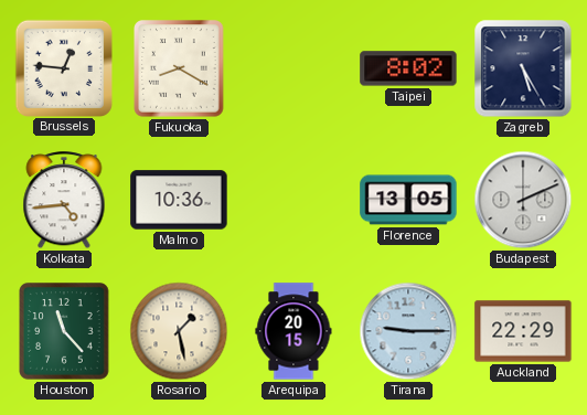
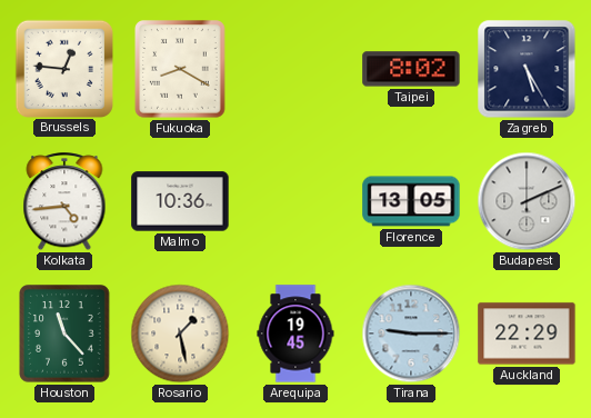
Arequipa: 20:15 -> 19:45
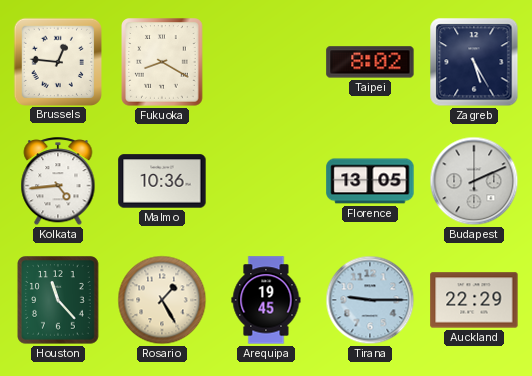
Rosario: 1:28 -> 1:25
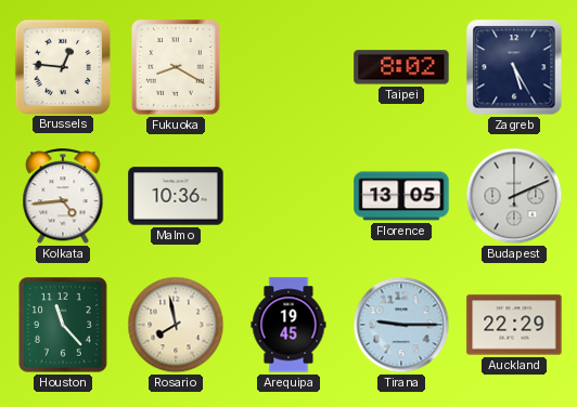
Rosario: 1:25 -> 7:58
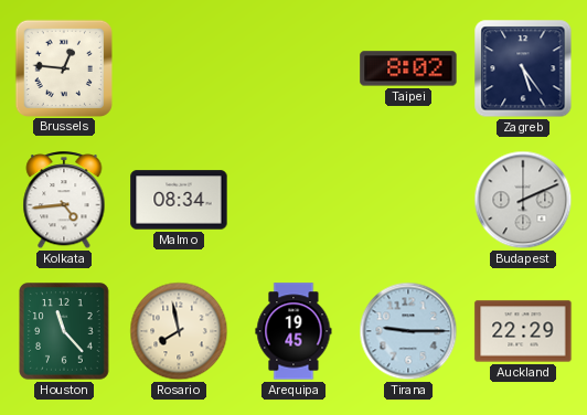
Fukuoka: 8:20 -> none
Zagreb: 5:25 -> 5:24
Malmo: 10:36 -> 08:34
Florence: 13:05 -> none
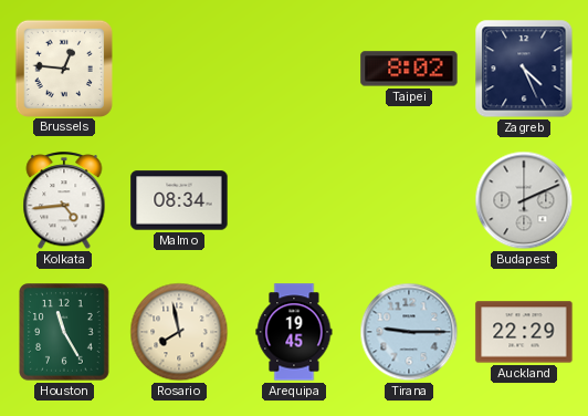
Zagreb: 5:24 -> 4:26
Houston: 11:23 -> 11:25
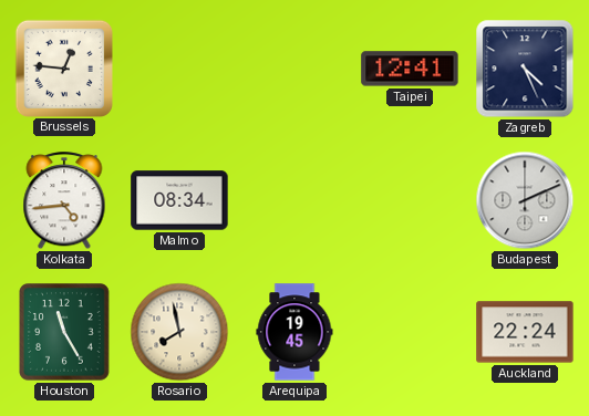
Taipei: 8:02 -> 12:41
Tirana: 9:15 -> none
Auckland: 22:29 -> 22:24
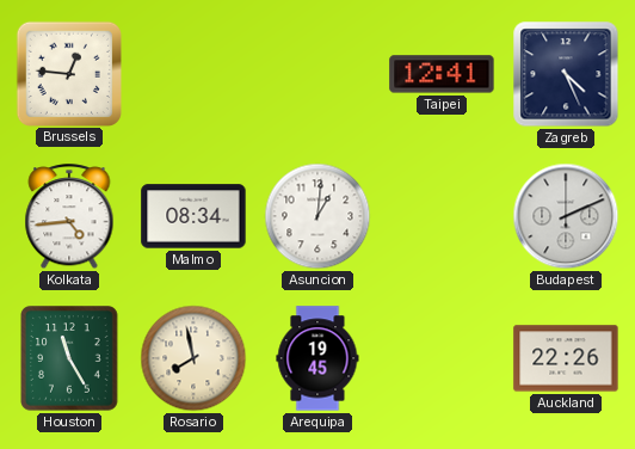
Asuncion: none -> 1:01
Auckland: 22:24 -> 22:26
